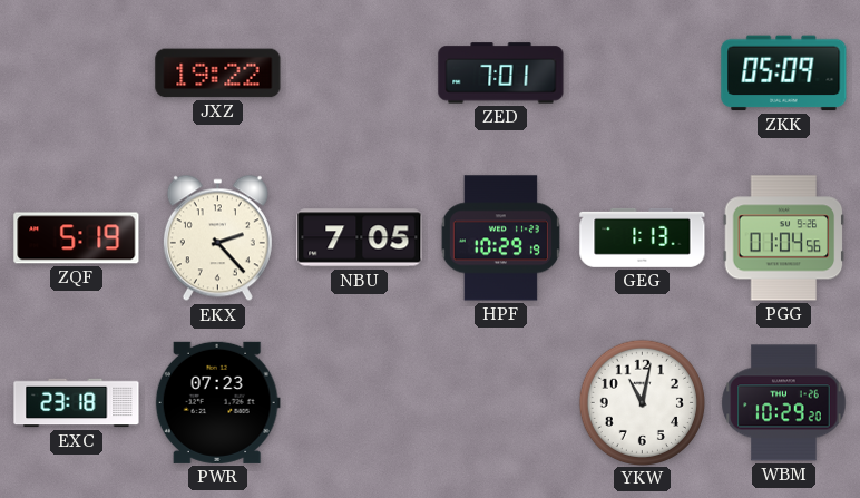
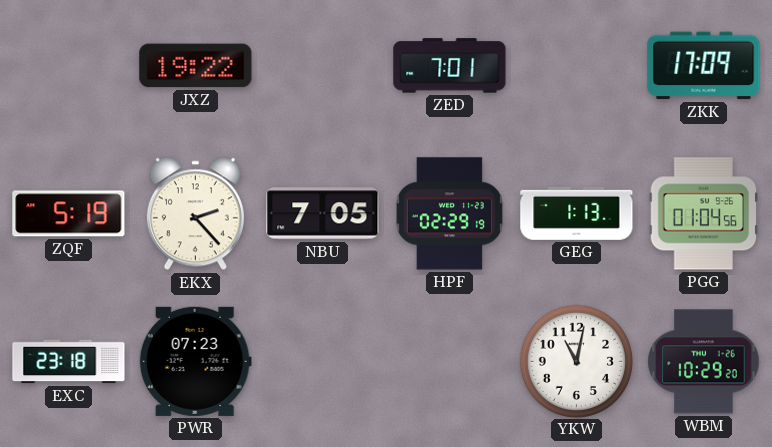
ZKK: 05:09 -> 17:09
HPF: 10:29 -> 02:29
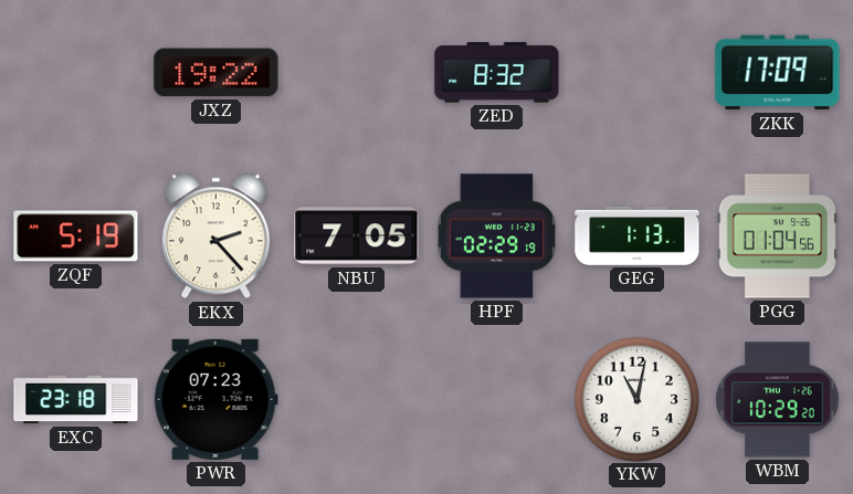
ZED: 7:01 -> 8:32
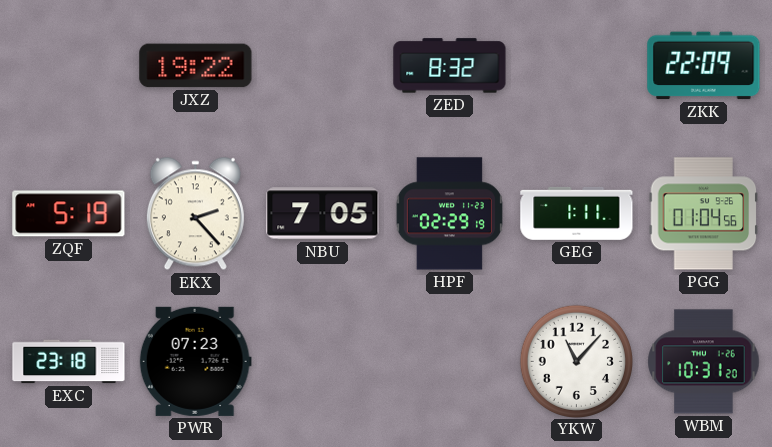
ZKK: 17:09 -> 22:09
GEG: 1:13 -> 1:11
YKW: 11:02 -> 11:07
WBM: 10:29 -> 10:31
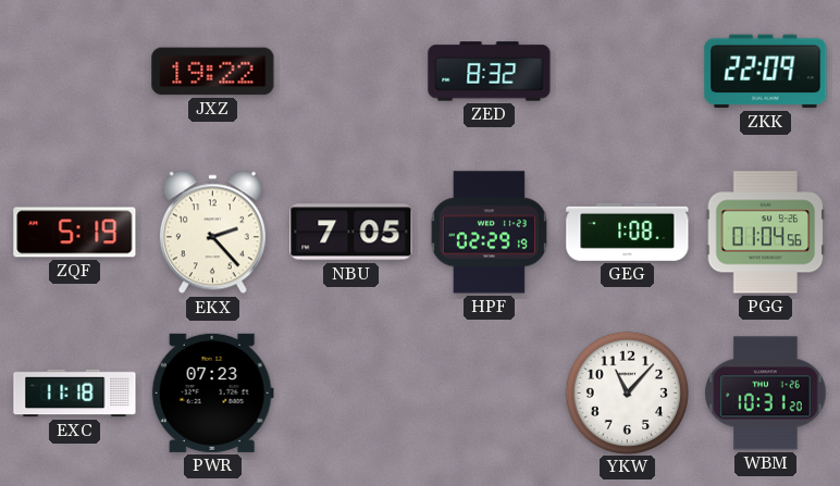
GEG: 1:11 -> 1:08
EXC: 23:18 -> 11:18
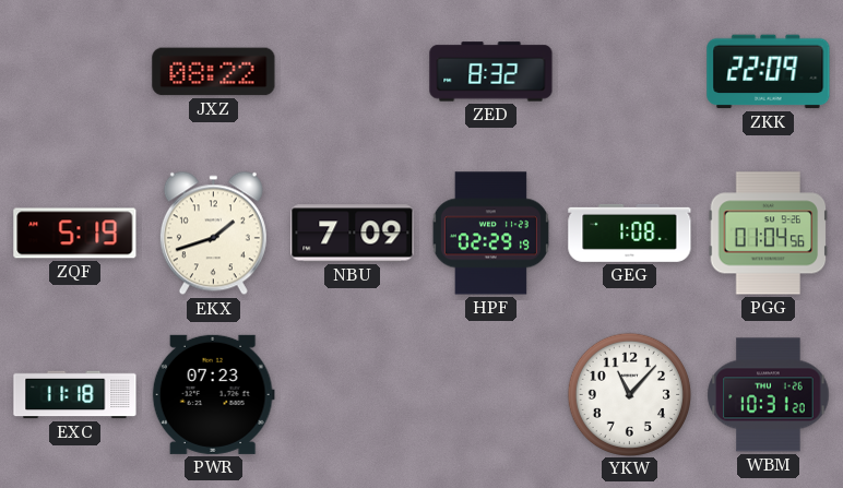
JXZ: 19:22 -> 08:22
EKX: 2:23 -> 1:42
NBU: 7:05 -> 7:09
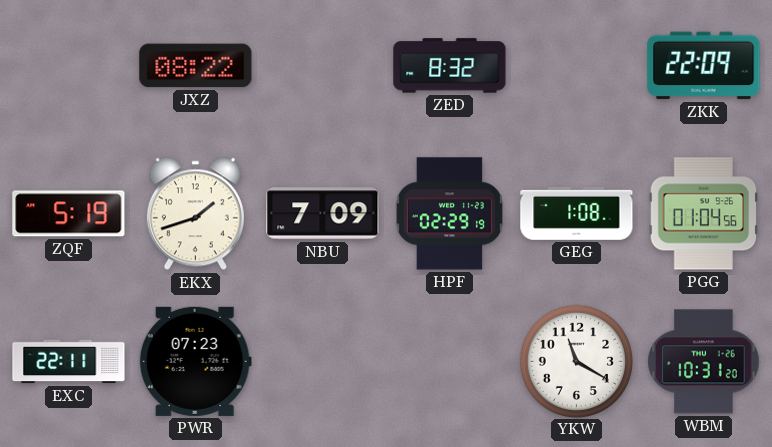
EXC: 11:18 -> 22:11
YKW: 11:07 -> 11:20
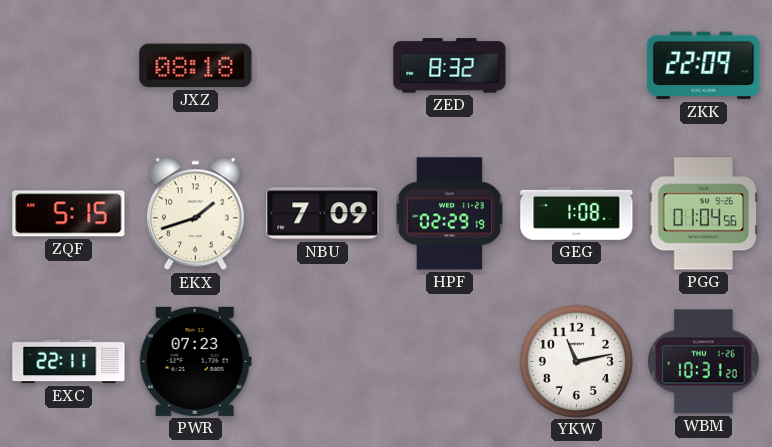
JXZ: 08:22 -> 08:18
ZQF: 5:19 -> 5:15
YKW: 11:20 -> 11:13
